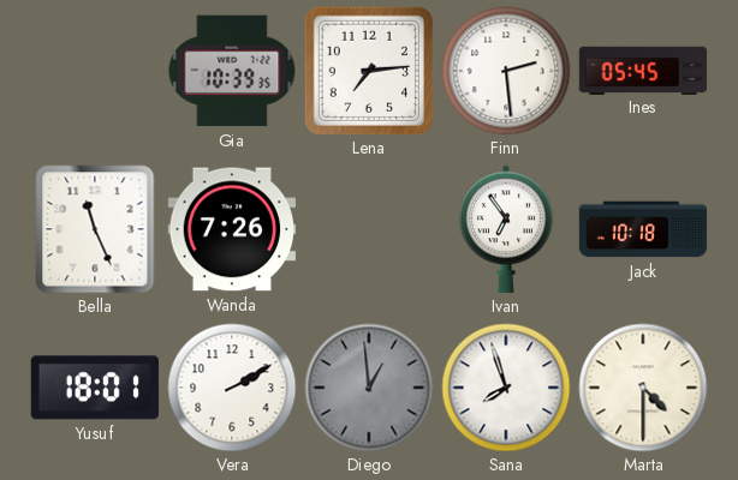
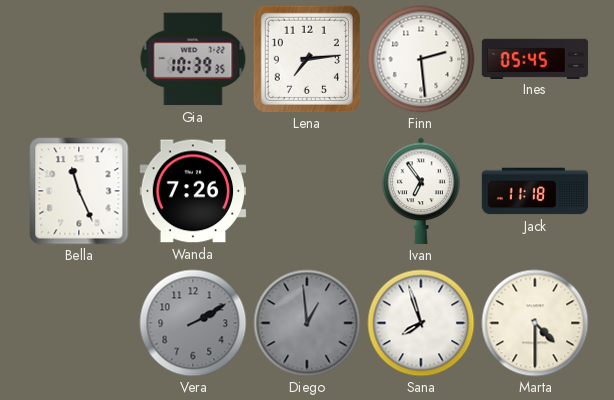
Jack: 10:18 -> 11:18
Yusuf: 18:01 -> none
Vera dial: white -> grey
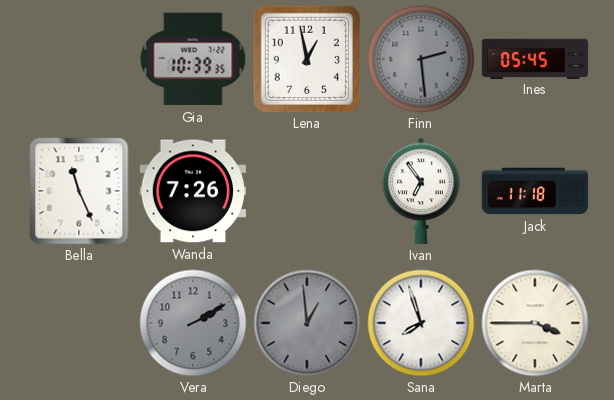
Lena: 7:14 -> 12:58
Finn dial: white -> grey
Marta: 4:30 -> 3:45
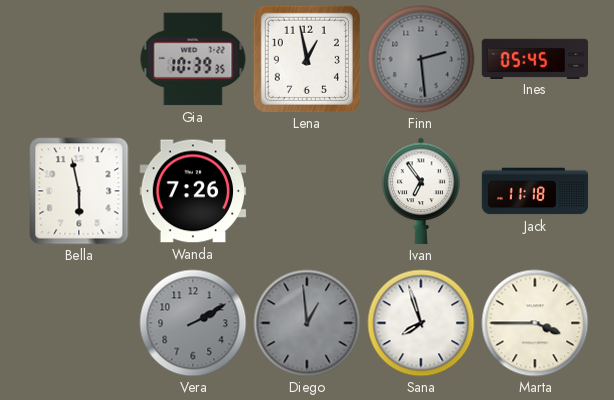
Bella: 11:26 -> 5:58
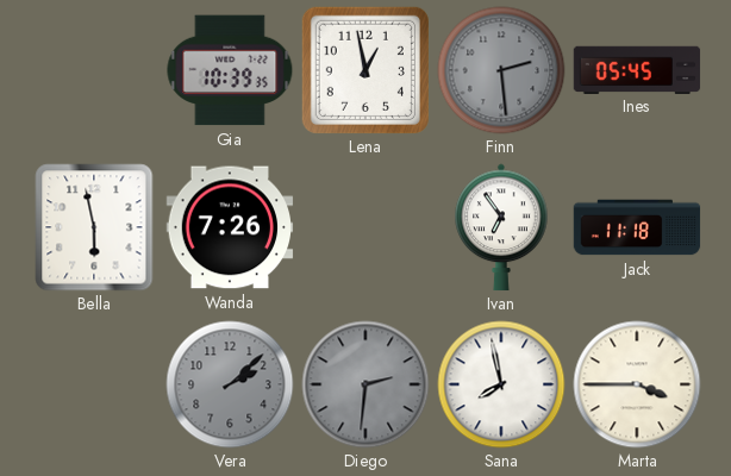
Vera: 2:10 -> 2:08
Diego: 12:59 -> 2:31
Sana: 7:57 -> 7:58
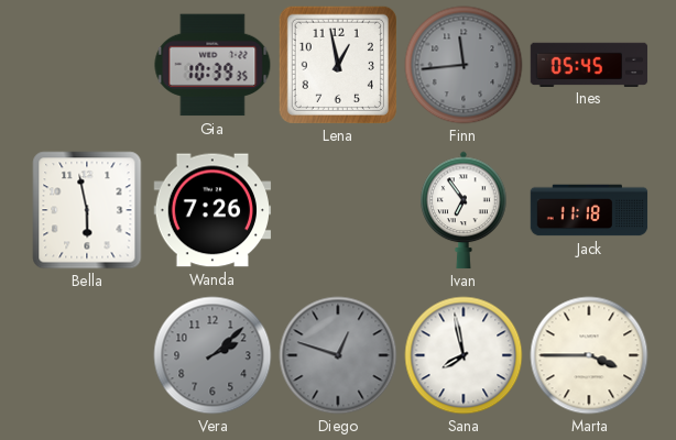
Finn: 2:29 -> 11:44
Diego: 2:31 -> 12:48
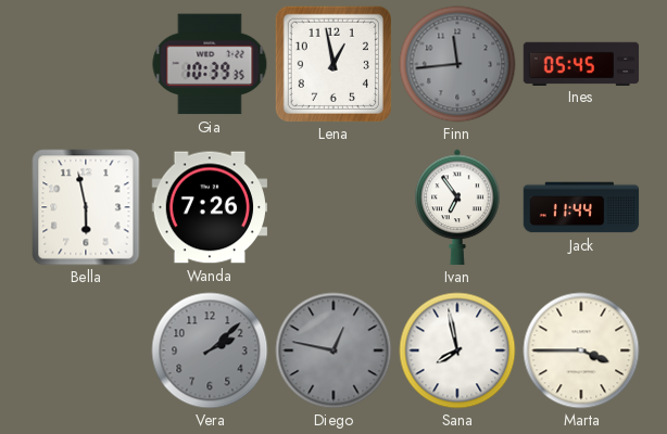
Jack: 11:18 -> 11:44
Diego: 12:48 -> 12:47
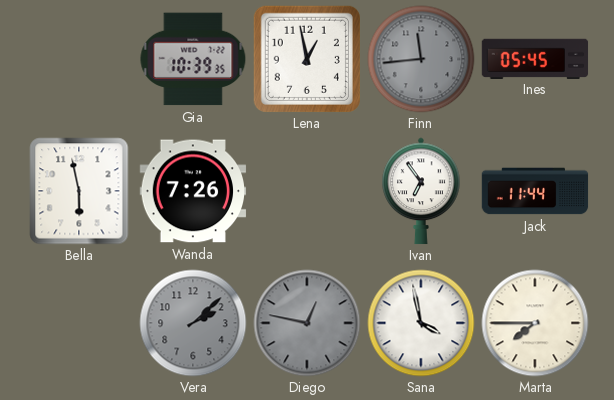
Sana: 7:58 -> 3:58
Marta: 3:45 -> 7:45
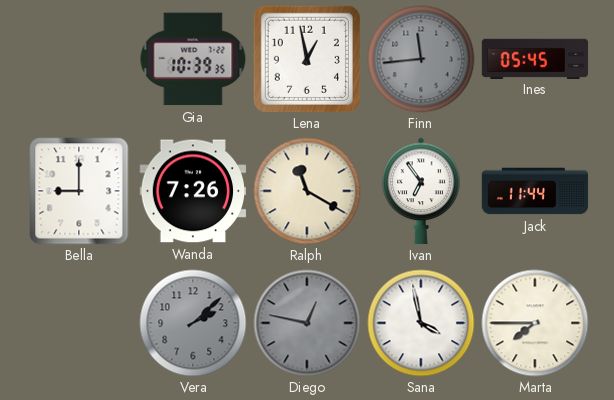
Bella: 5:58 -> 9:00
Ralph: none -> 11:20
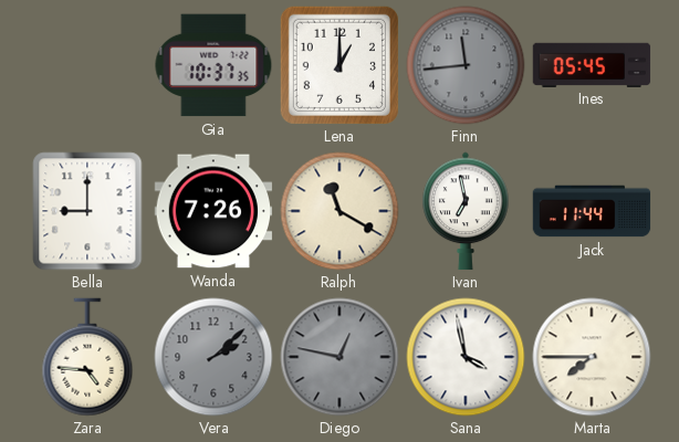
Gia: 10:39 -> 10:37
Lena: 12:58 -> 1:00
Ivan: 6:54 -> 6:58
Zara: none -> 4:46
